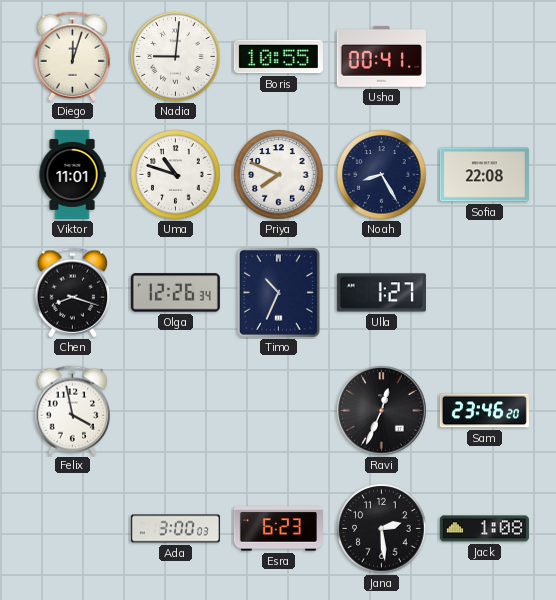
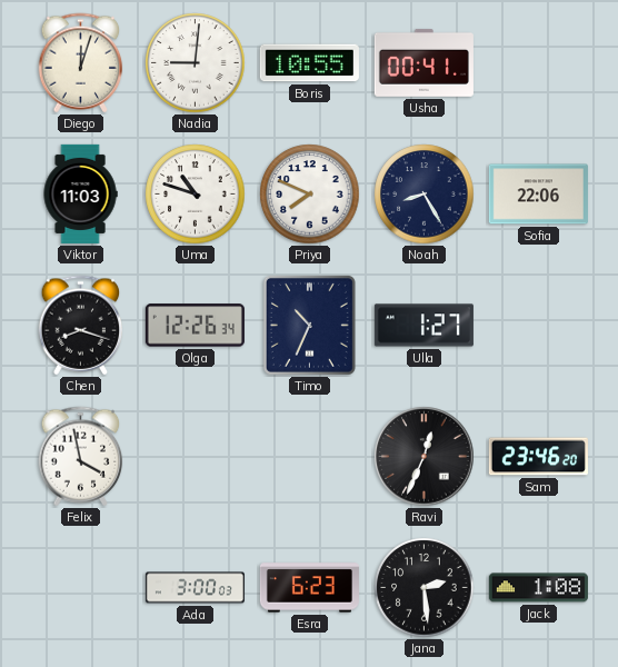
Viktor: 11:01 -> 11:03
Sofia: 22:08 -> 22:06
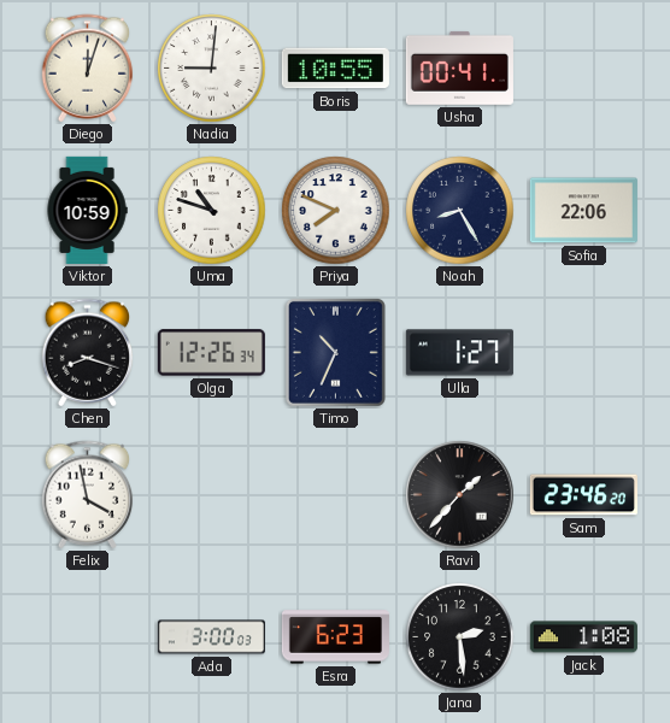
Viktor: 11:03 -> 10:59
Ravi: 12:34 -> 1:37
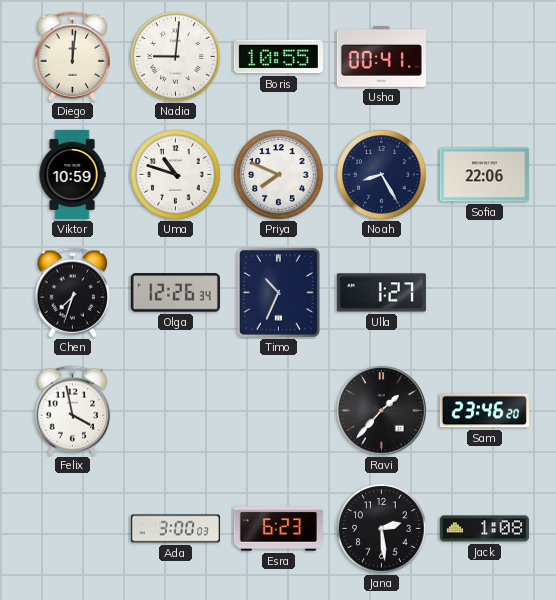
Diego: 12:03 -> 12:01
Chen: 8:18 -> 7:33
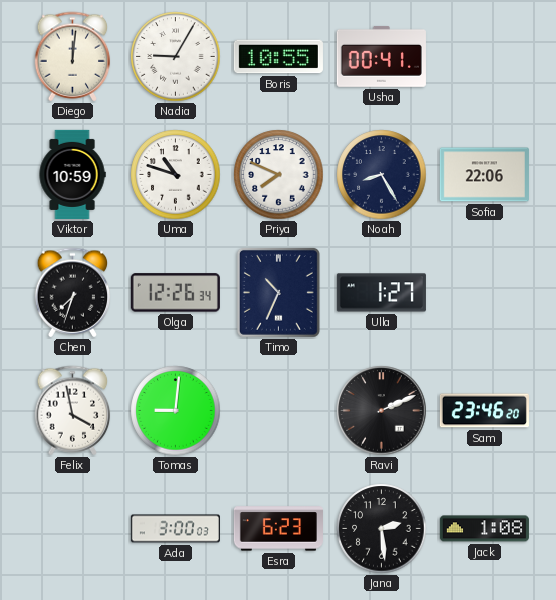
Nadia: 9:01 -> 9:05
Tomas: none -> 9:01
Ravi: 1:37 -> 2:11
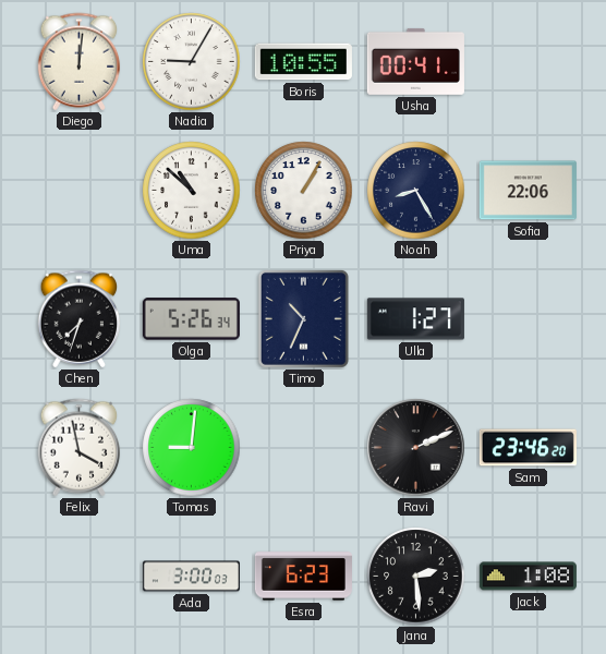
Viktor: 10:59 -> none
Uma: 10:48 -> 10:52
Priya: 7:49 -> 1:05
Olga: 12:26 -> 5:26
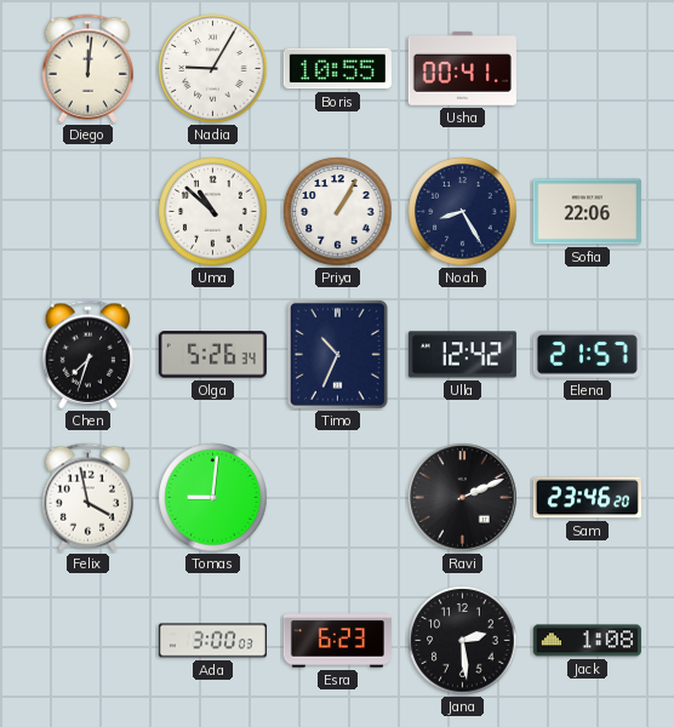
Ulla: 1:27 -> 12:42
Elena: none -> 21:57
